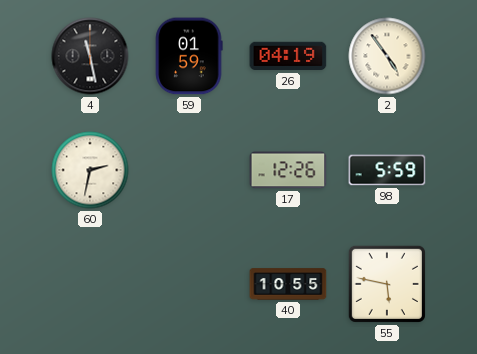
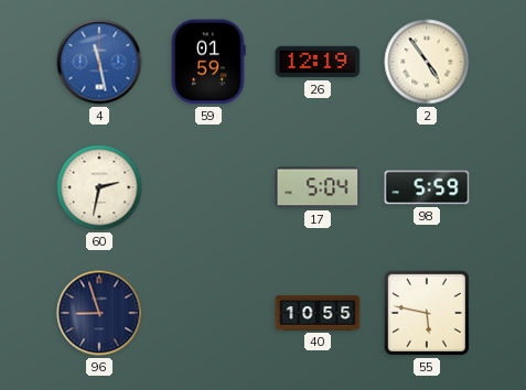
4 dial: black -> blue
26: 04:19 -> 12:19
17: 12:26 -> 5:04
96: none -> 8:57
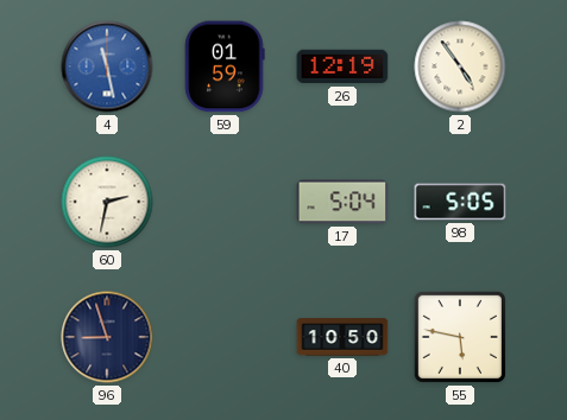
98: 5:59 -> 5:05
40: 10:55 -> 10:50
